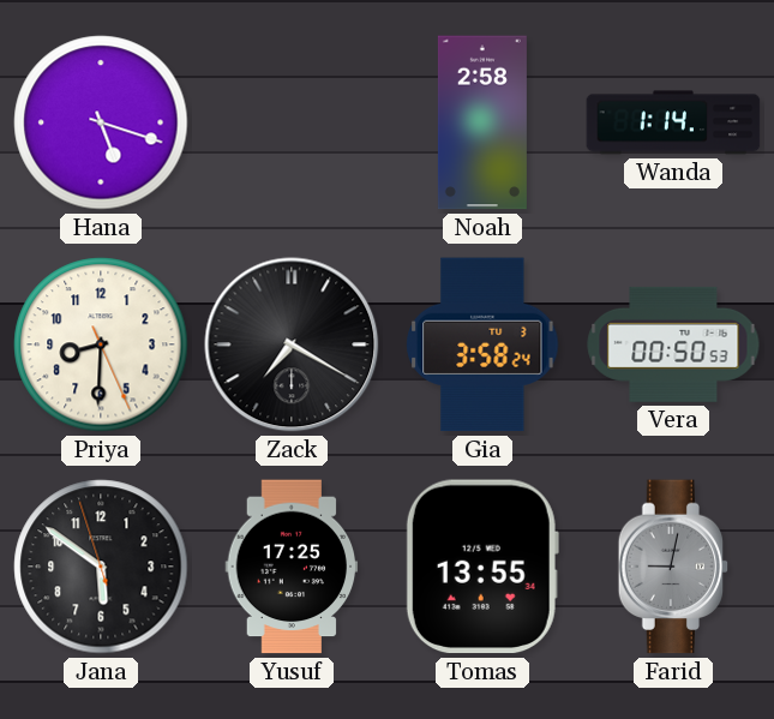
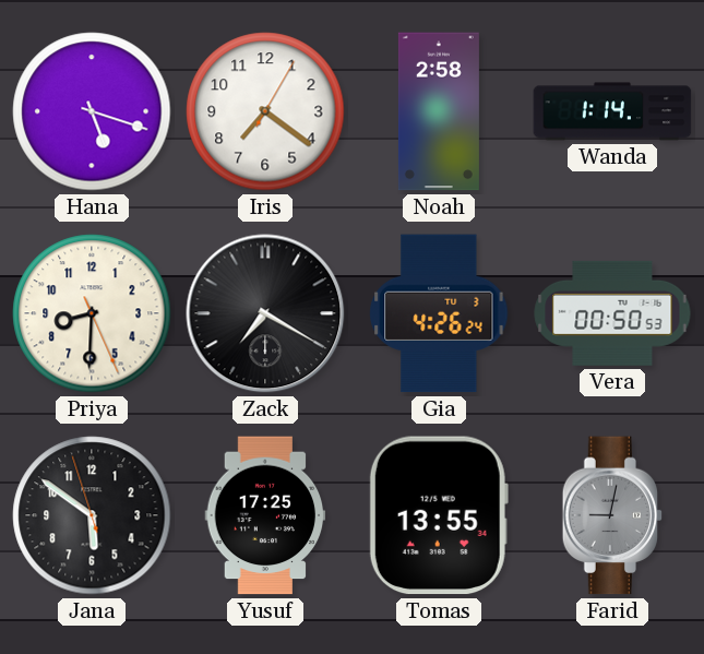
Iris: none -> 7:21
Gia: 3:58 -> 4:26
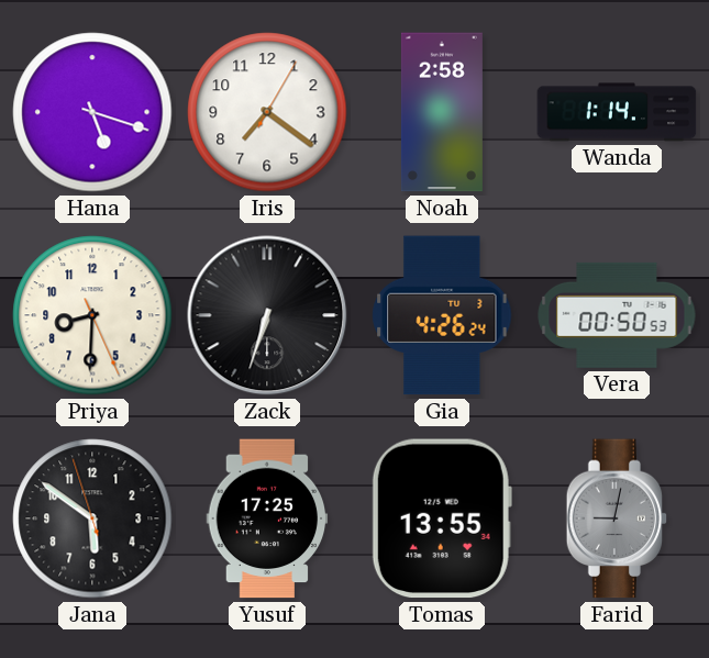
Zack: 7:20 -> 6:33
